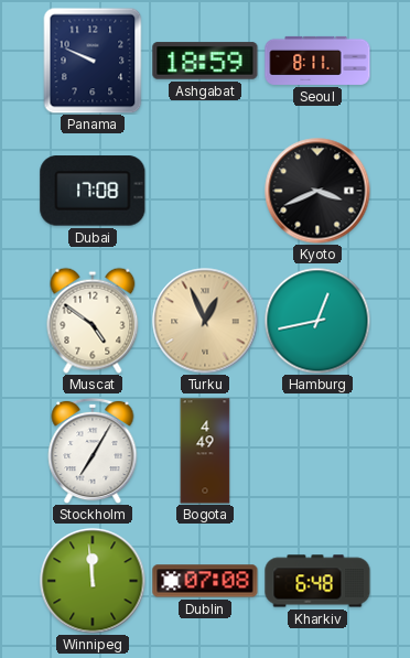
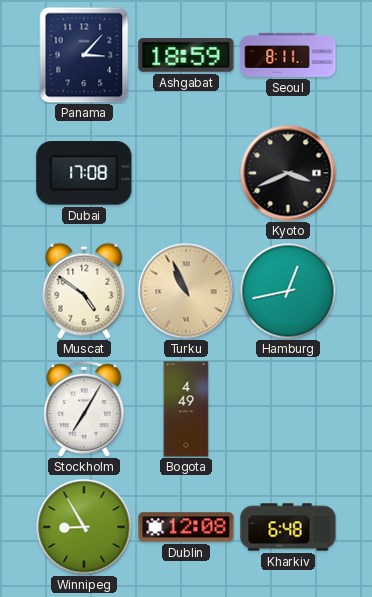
Panama: 9:49 -> 3:07
Turku: 12:56 -> 10:56
Winnipeg: 11:59 -> 8:55
Dublin: 07:08 -> 12:08
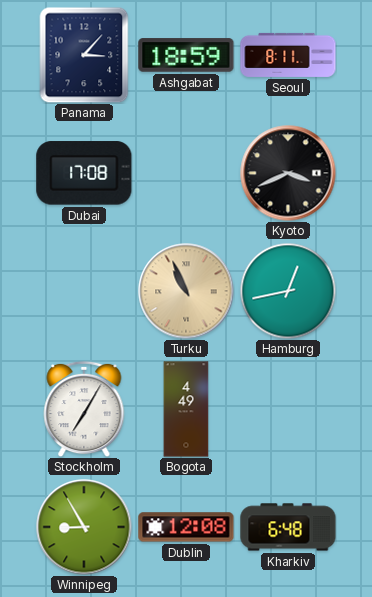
Muscat: 4:51 -> none
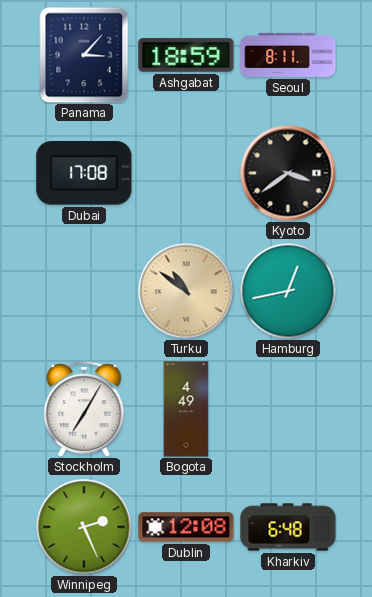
Kyoto: 3:41 -> 3:39
Turku: 10:56 -> 10:51
Winnipeg: 8:55 -> 2:26
